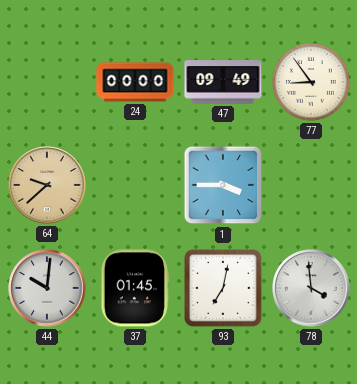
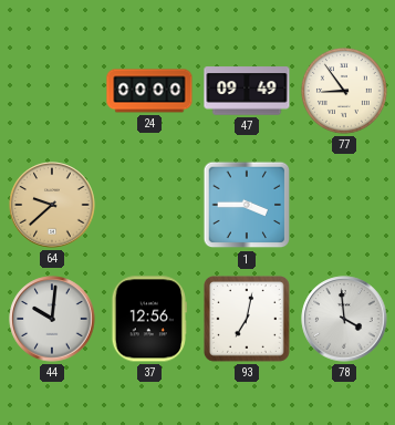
37: 01:45 -> 12:56
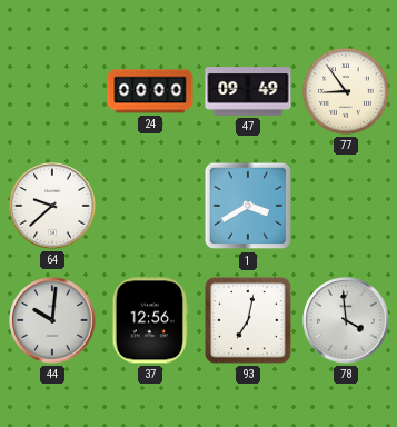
64 dial: champagne -> white
1: 3:45 -> 3:40
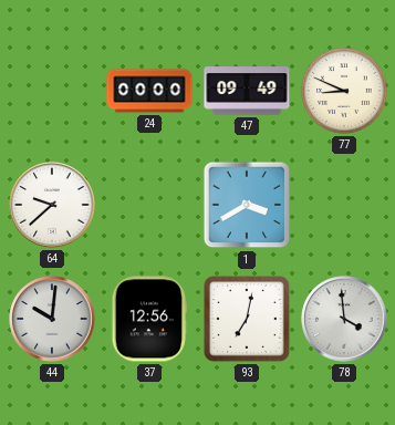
77: 8:54 -> 8:49
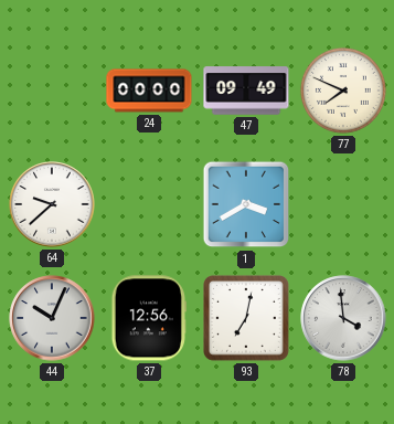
77: 8:49 -> 7:49
44: 10:01 -> 10:04
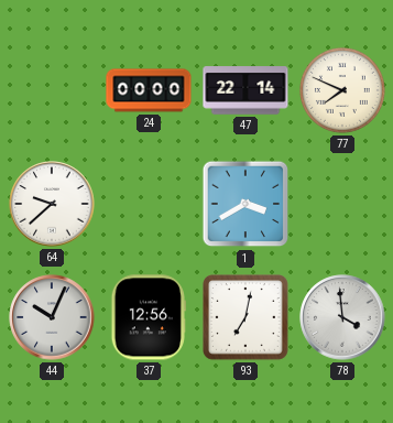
47: 09:49 -> 22:14
